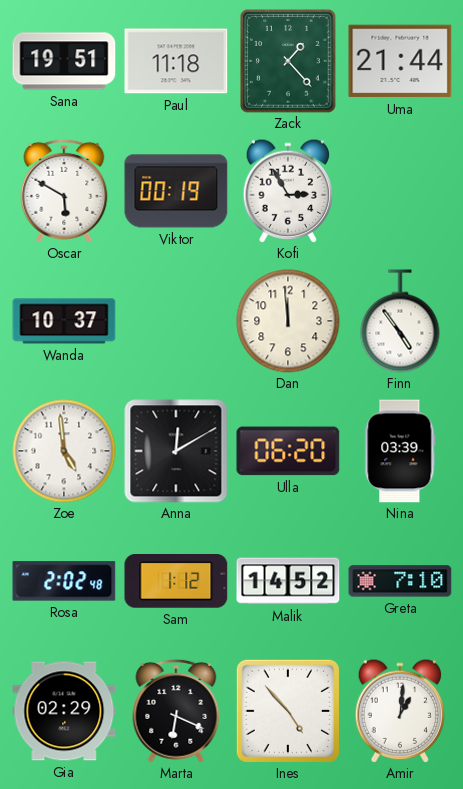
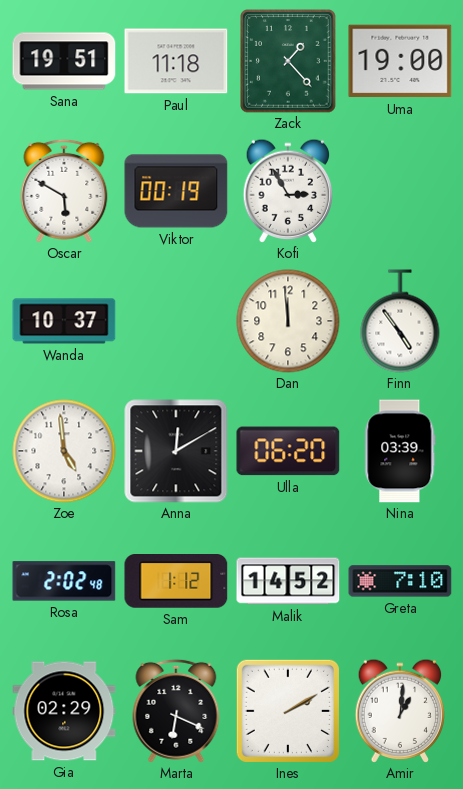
Uma: 21:44 -> 19:00
Ines: 4:53 -> 2:10
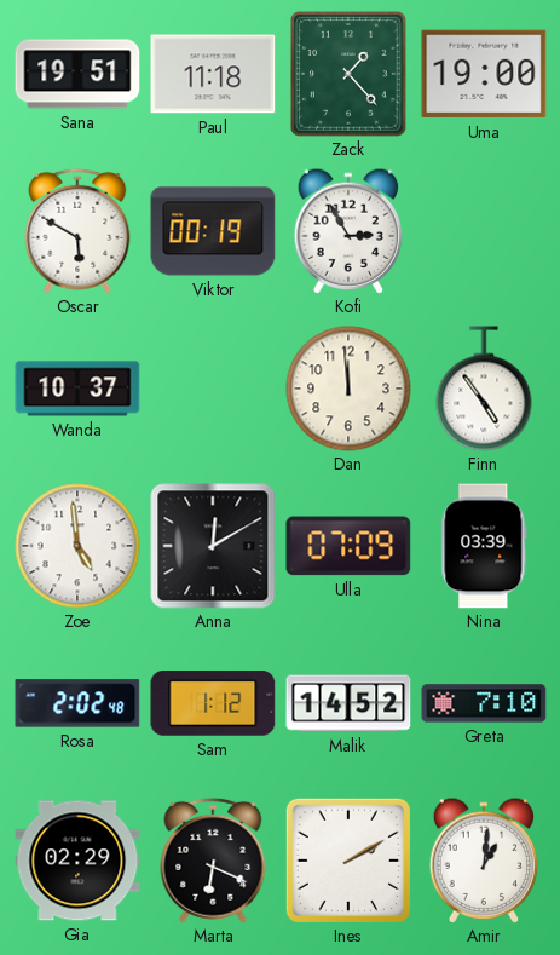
Ulla: 06:20 -> 07:09
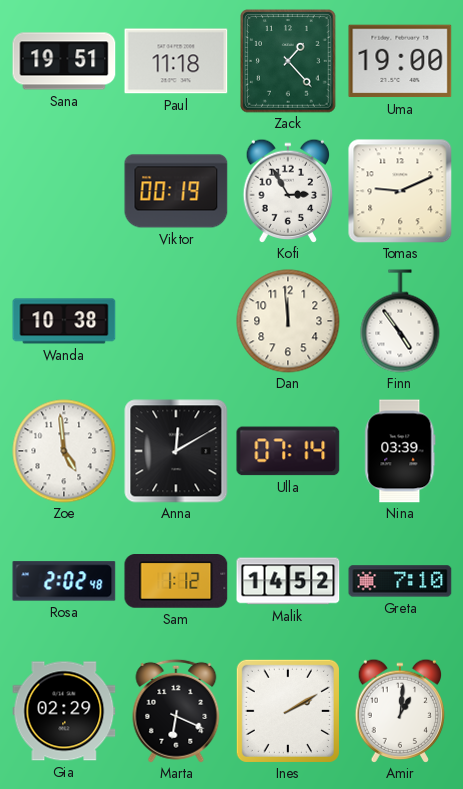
Oscar: 5:50 -> none
Tomas: none -> 9:11
Wanda: 10:37 -> 10:38
Ulla: 07:09 -> 07:14
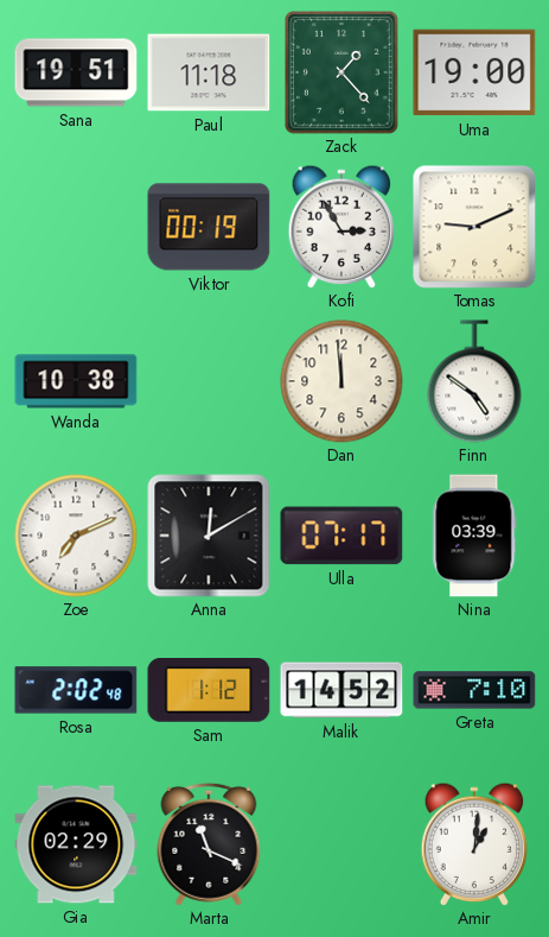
Finn: 4:54 -> 4:51
Zoe: 4:59 -> 7:11
Ulla: 07:14 -> 07:17
Marta: 6:19 -> 11:19
Ines: 2:10 -> none
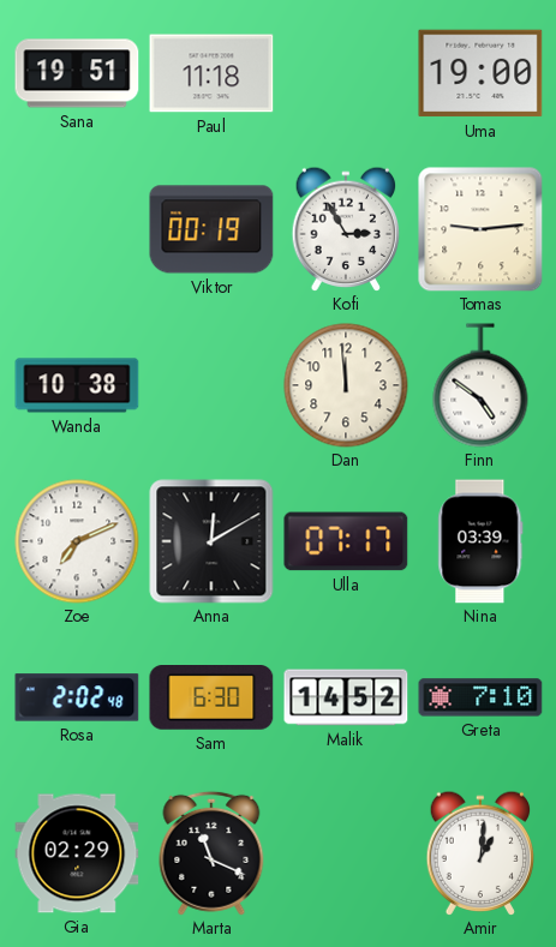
Zack: 1:23 -> none
Tomas: 9:11 -> 9:14
Sam: 1:12 -> 6:30
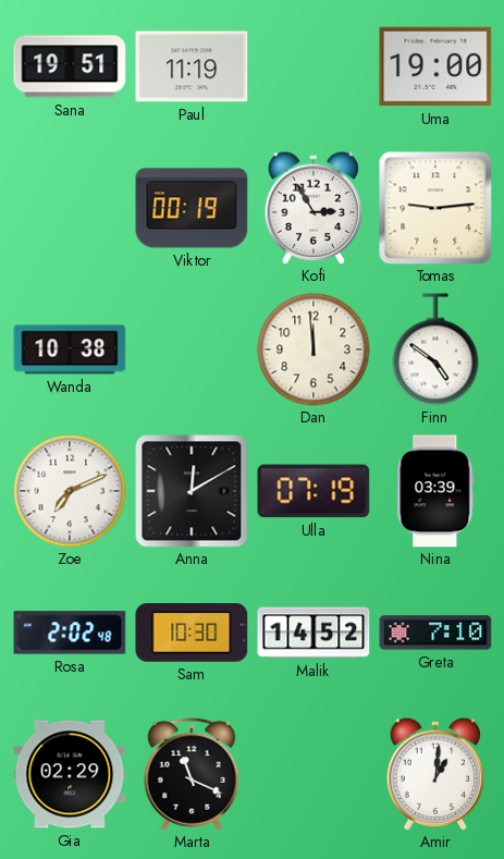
Paul: 11:18 -> 11:19
Ulla: 07:17 -> 07:19
Sam: 6:30 -> 10:30
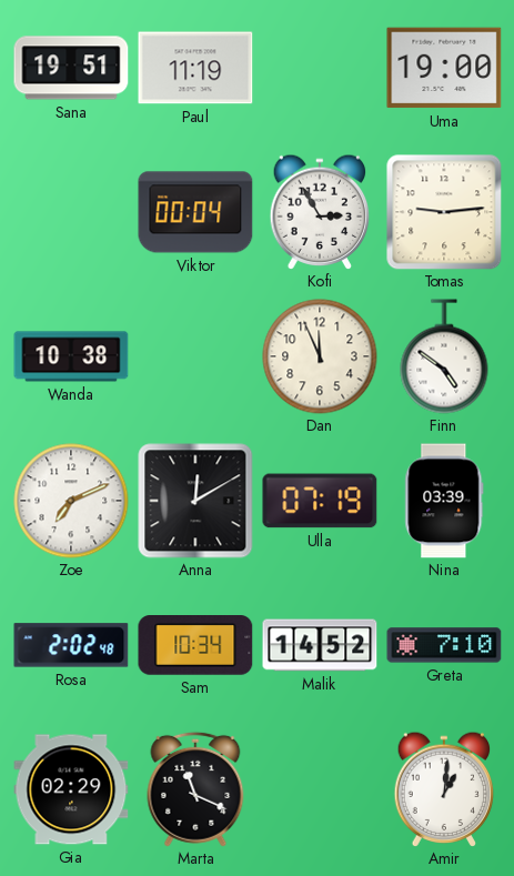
Viktor: 00:19 -> 00:04
Dan: 11:59 -> 11:56
Sam: 10:30 -> 10:34
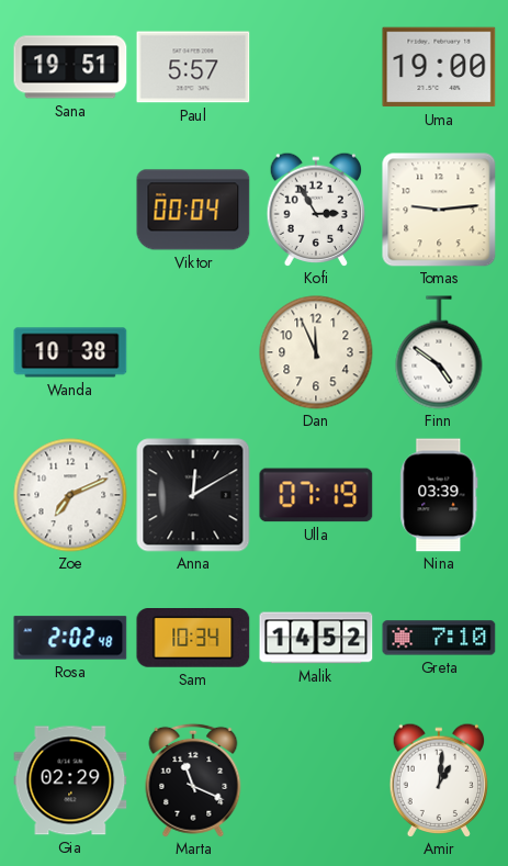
Paul: 11:19 -> 5:57
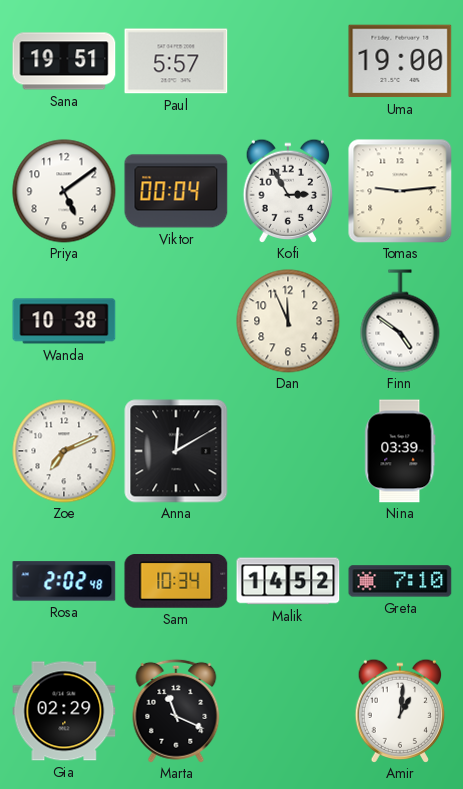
Priya: none -> 5:09
Ulla: 07:19 -> none
